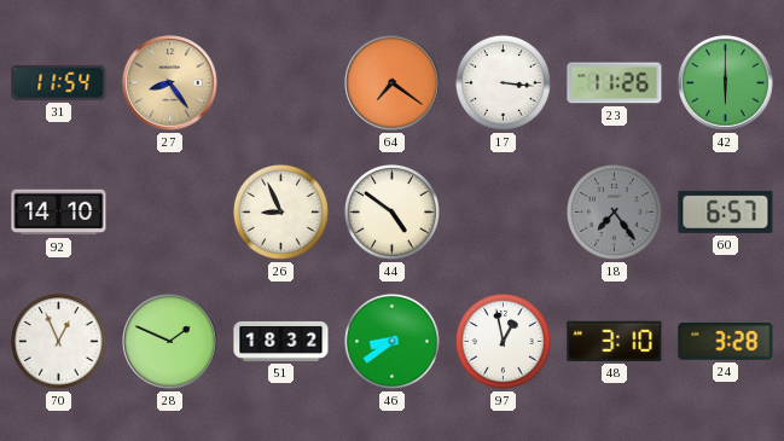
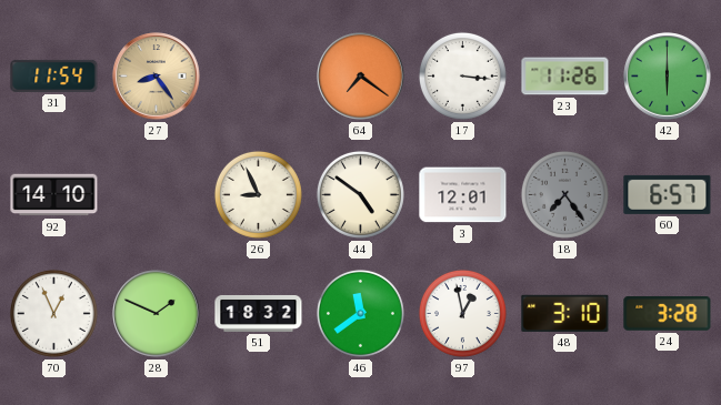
3: none -> 12:01
46: 8:39 -> 11:39
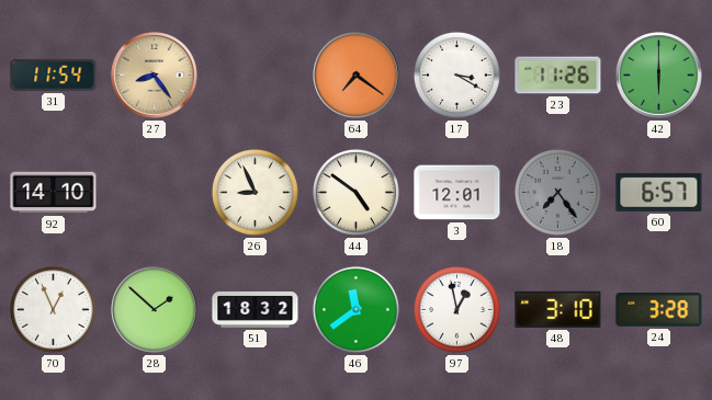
17: 3:16 -> 3:20
28: 1:49 -> 1:52
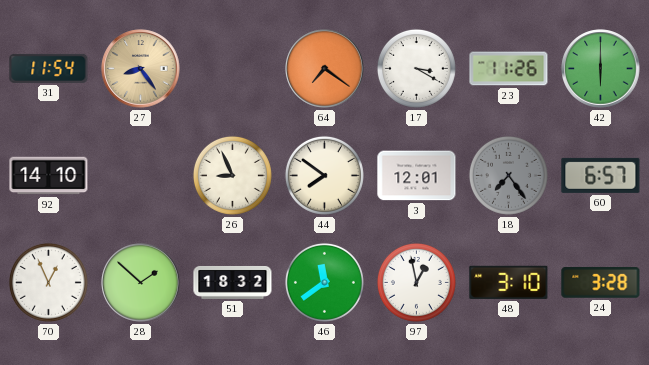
44: 4:51 -> 7:51
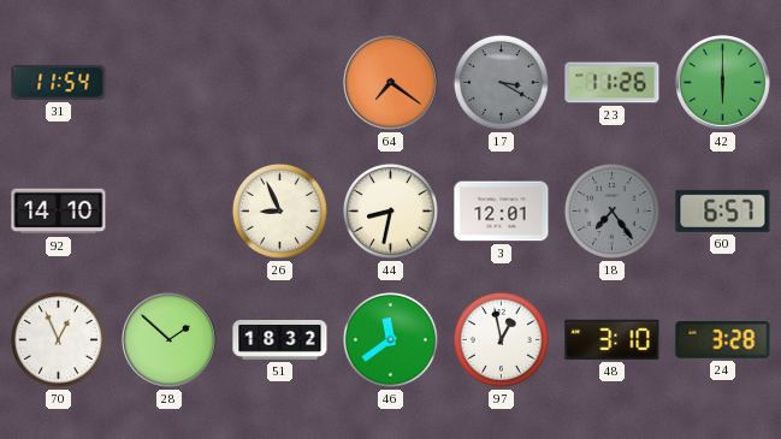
27: 8:24 -> none
17 dial: white -> grey
44: 7:51 -> 8:32
